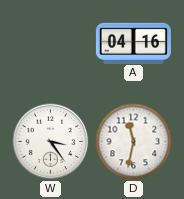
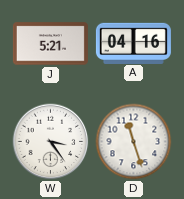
J: none -> 5:21
D: 11:32 -> 11:27
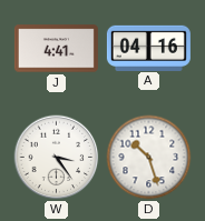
J: 5:21 -> 4:41
D: 11:27 -> 10:27
